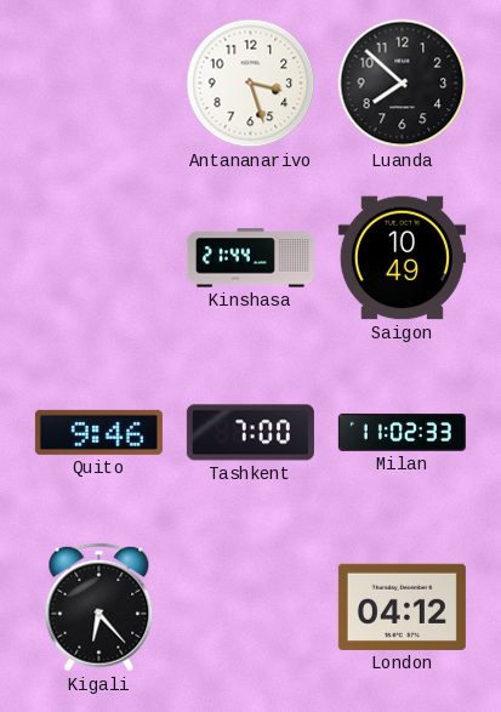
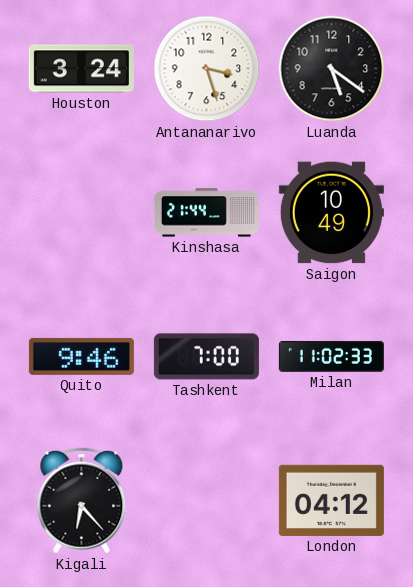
Houston: none -> 3:24
Luanda: 7:52 -> 5:21
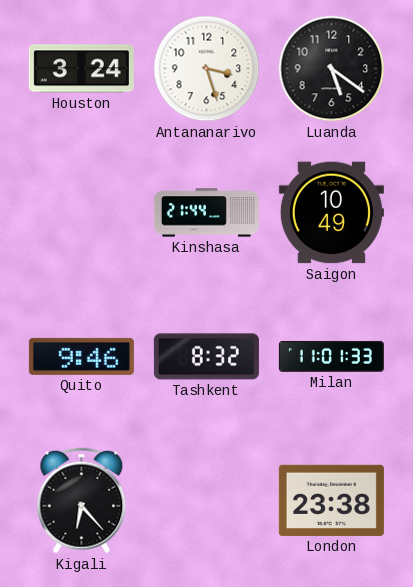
Tashkent: 7:00 -> 8:32
Milan: 11:02 -> 11:01
London: 04:12 -> 23:38
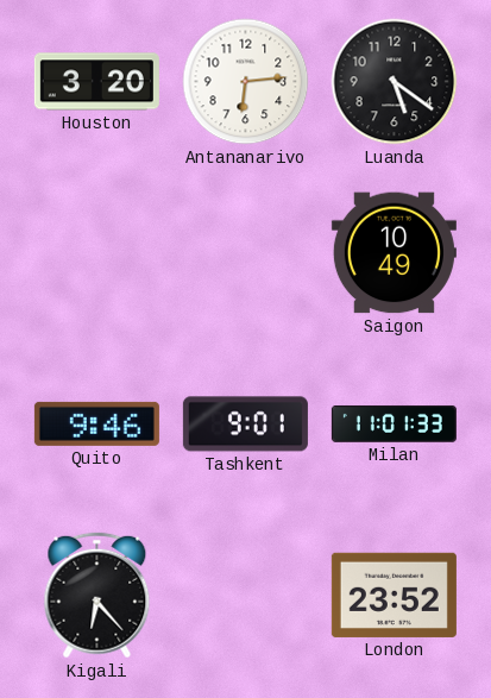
Houston: 3:24 -> 3:20
Antananarivo: 3:27 -> 6:14
Kinshasa: 21:44 -> none
Tashkent: 8:32 -> 9:01
London: 23:38 -> 23:52
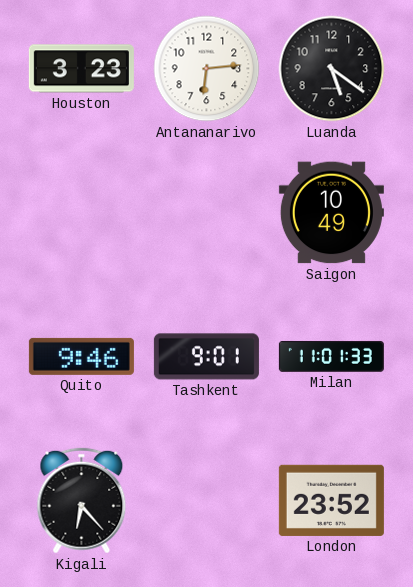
Houston: 3:20 -> 3:23
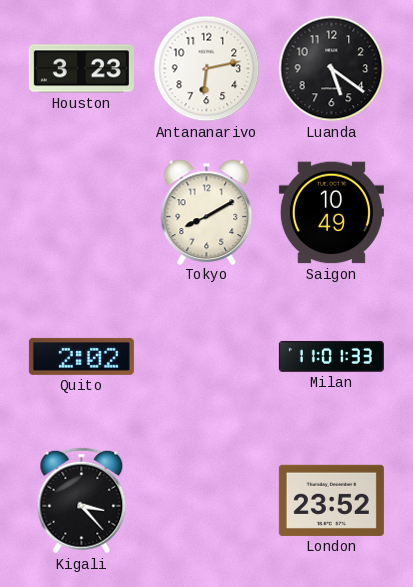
Antananarivo: 6:14 -> 6:13
Tokyo: none -> 8:10
Quito: 9:46 -> 2:02
Tashkent: 9:01 -> none
Kigali: 6:23 -> 3:23
